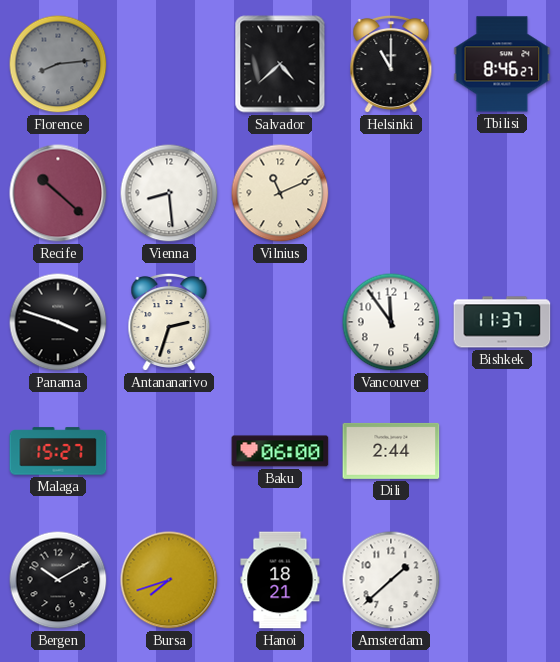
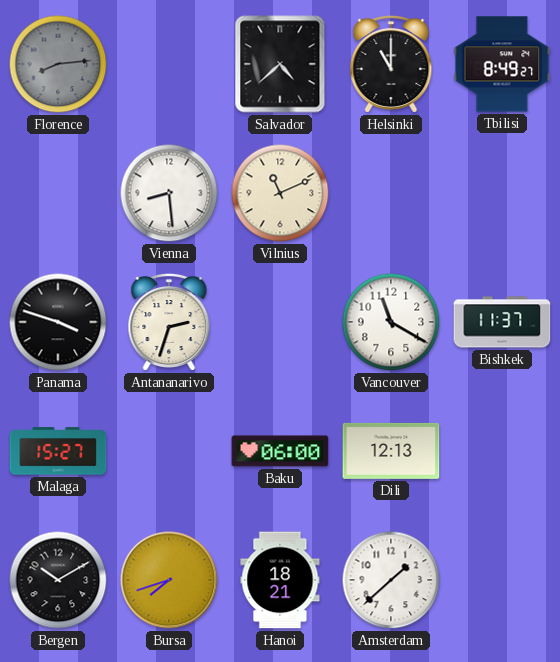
Tbilisi: 8:46 -> 8:49
Recife: 10:22 -> none
Vancouver: 11:54 -> 11:20
Dili: 2:44 -> 12:13
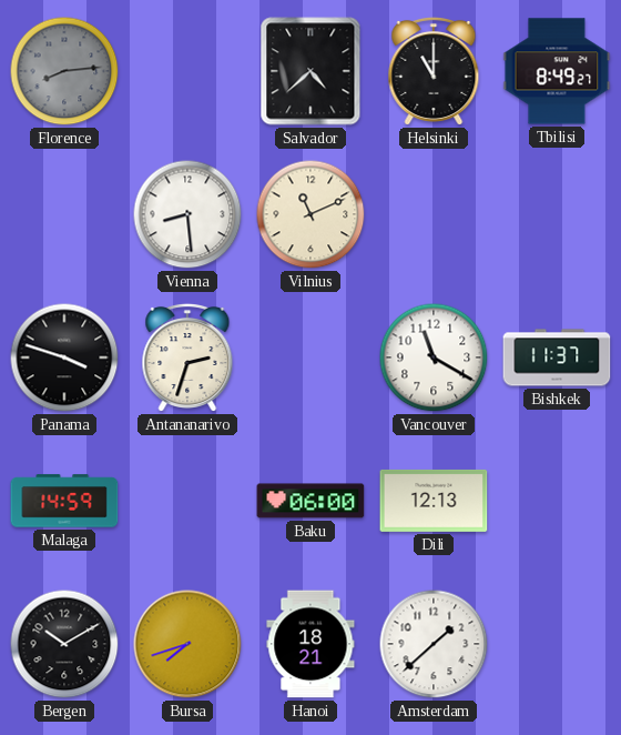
Malaga: 15:27 -> 14:59
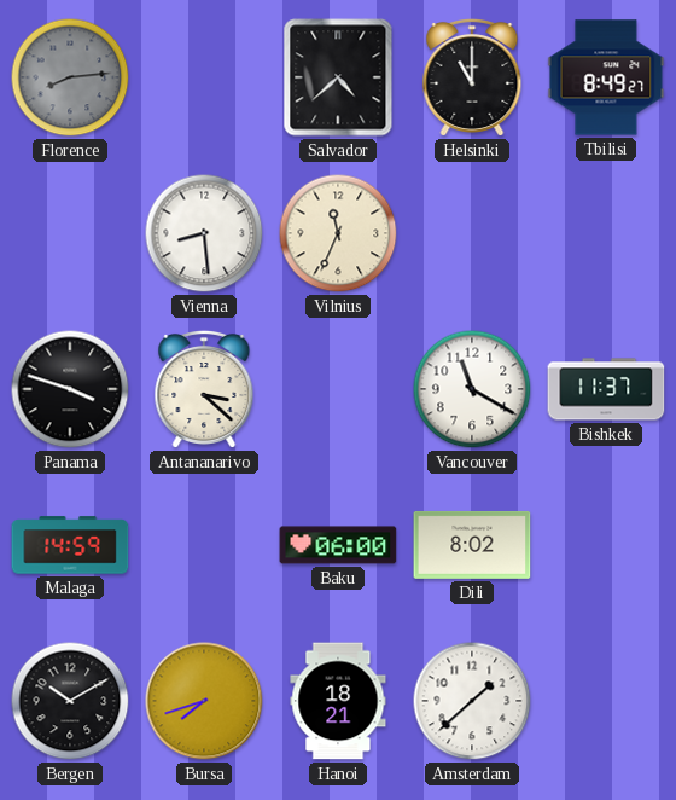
Vilnius: 11:11 -> 11:34
Antananarivo: 2:33 -> 3:22
Dili: 12:13 -> 8:02
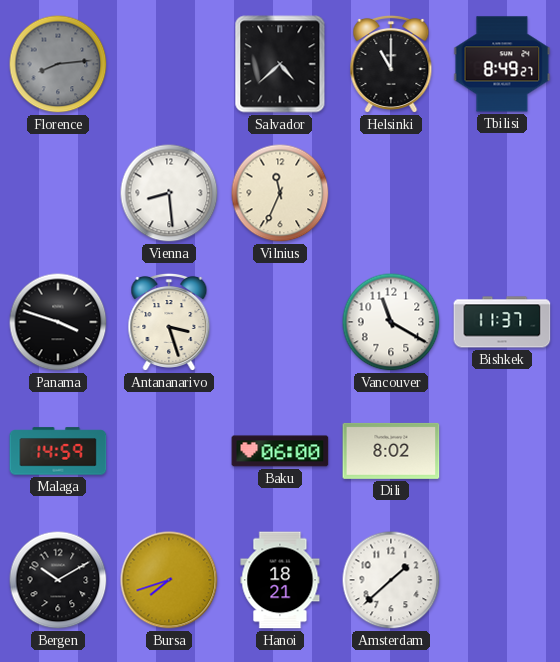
Antananarivo: 3:22 -> 3:27
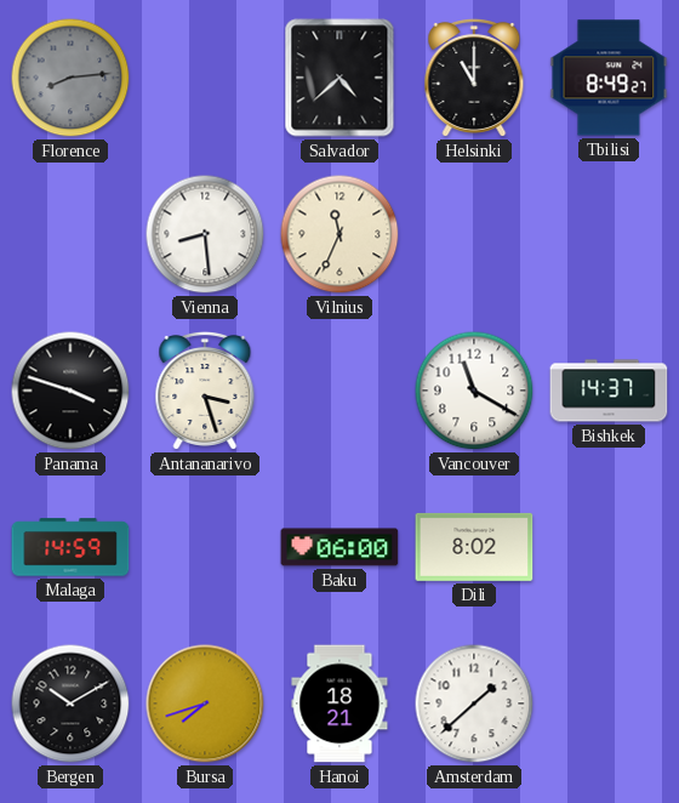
Bishkek: 11:37 -> 14:37
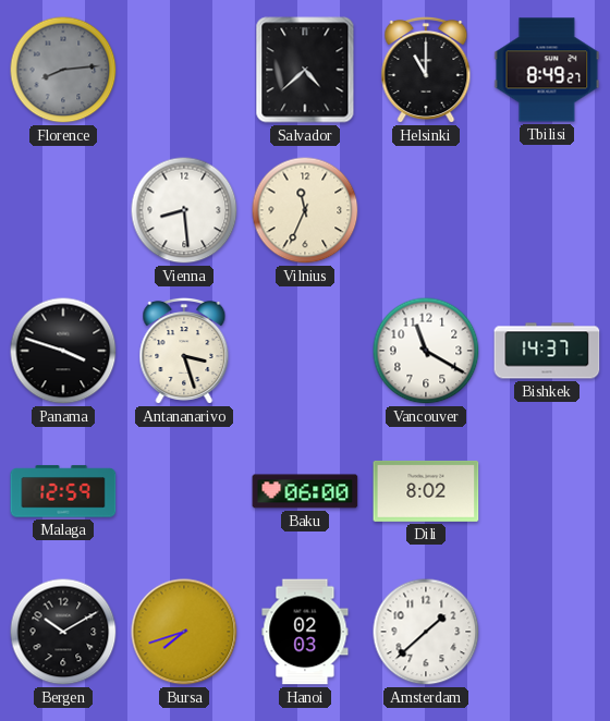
Malaga: 14:59 -> 12:59
Hanoi: 18:21 -> 02:03
